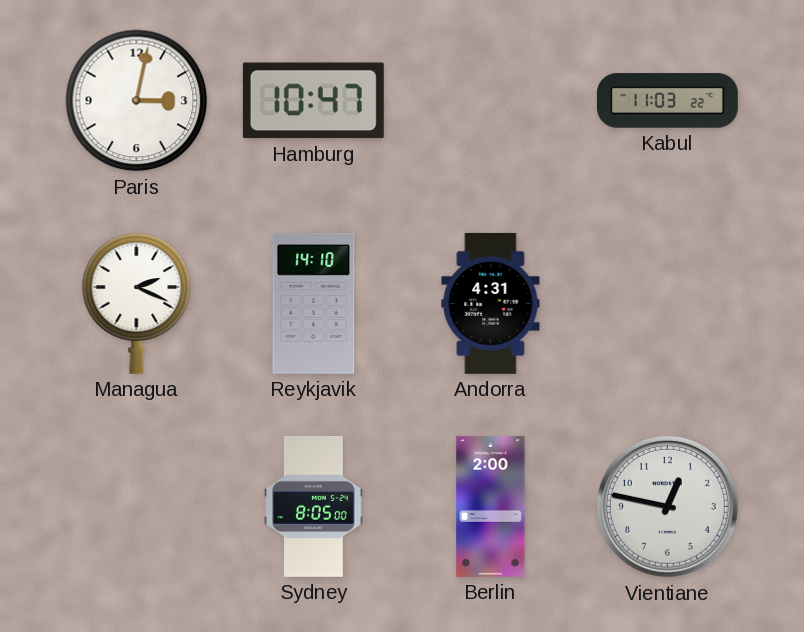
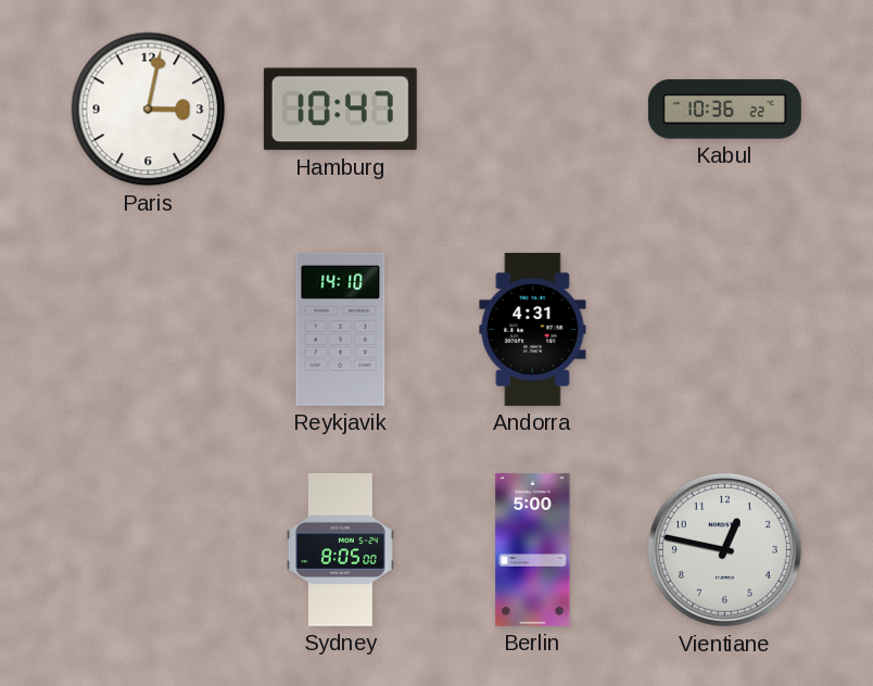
Kabul: 11:03 -> 10:36
Managua: 2:19 -> none
Berlin: 2:00 -> 5:00
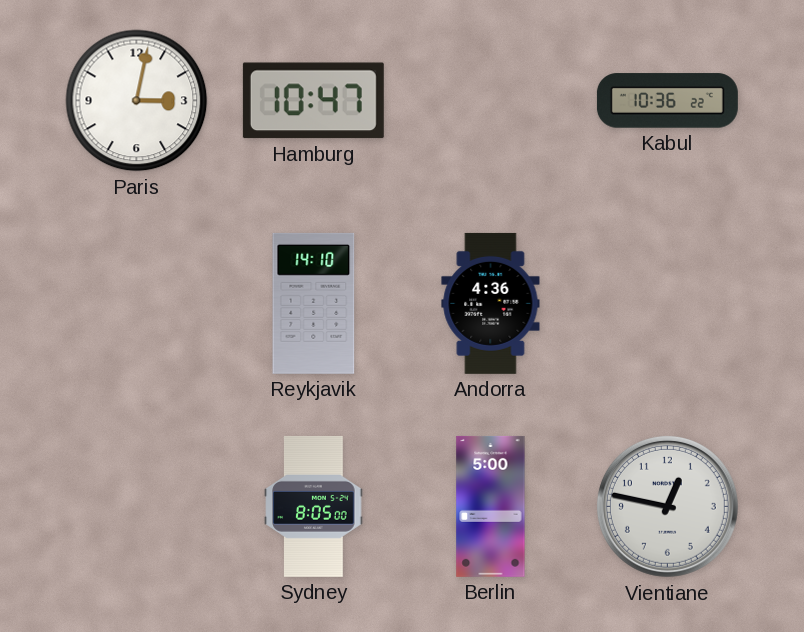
Andorra: 4:31 -> 4:36
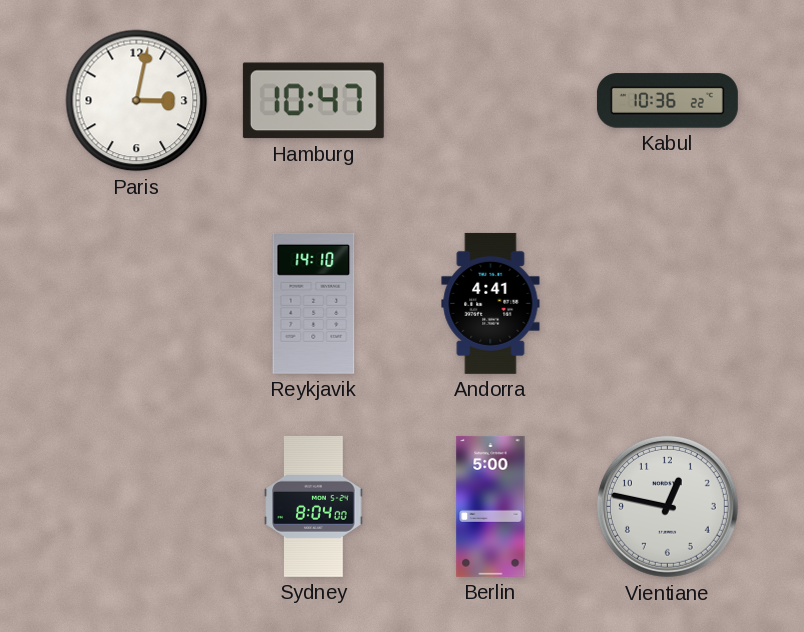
Andorra: 4:36 -> 4:41
Sydney: 8:05 -> 8:04
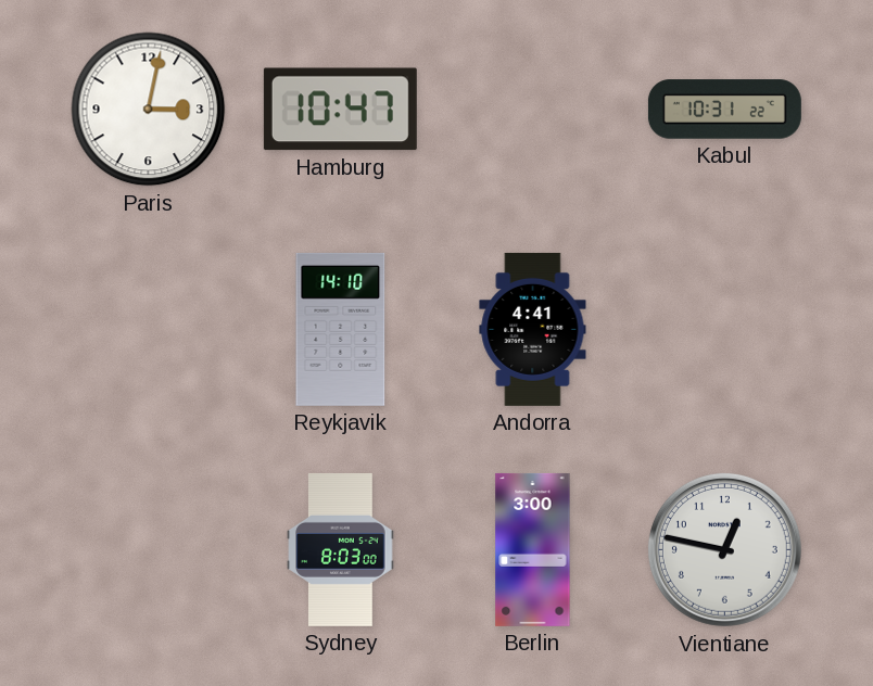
Kabul: 10:36 -> 10:31
Sydney: 8:04 -> 8:03
Berlin: 5:00 -> 3:00
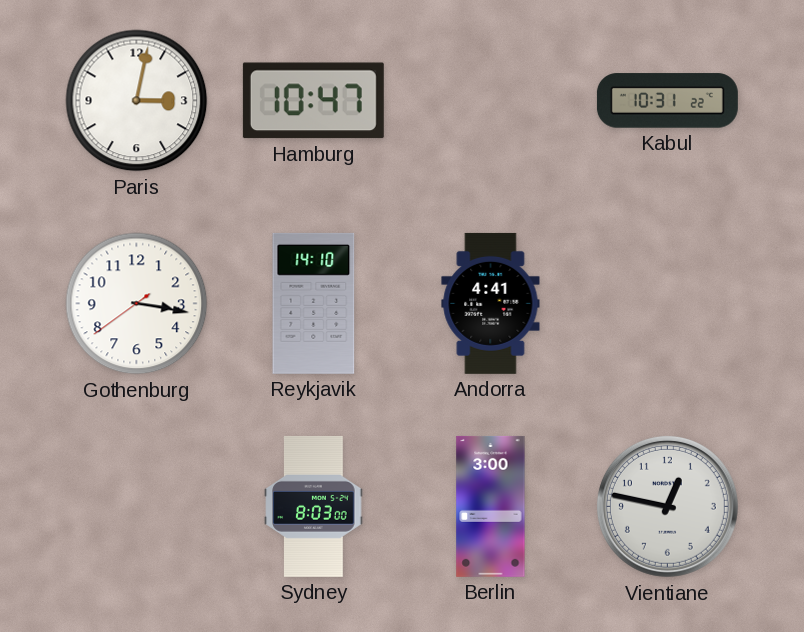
Gothenburg: none -> 3:16
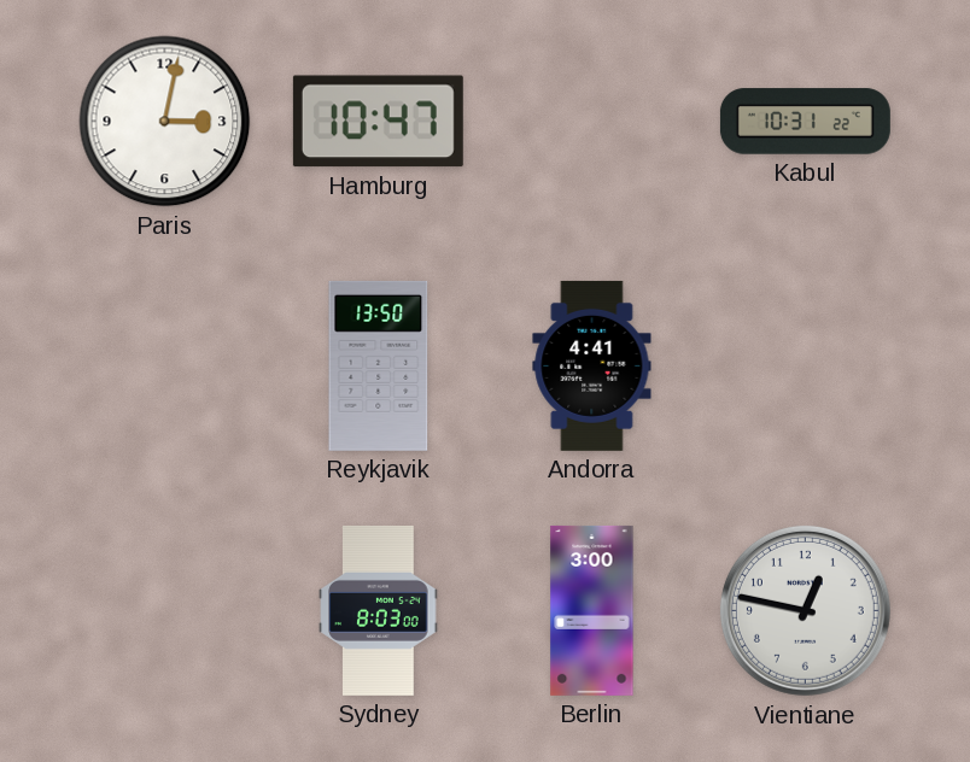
Gothenburg: 3:16 -> none
Reykjavik: 14:10 -> 13:50
